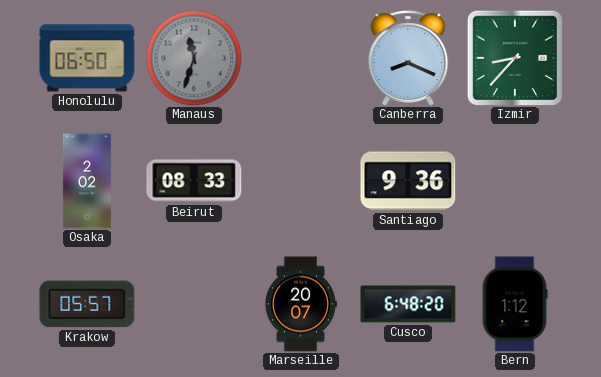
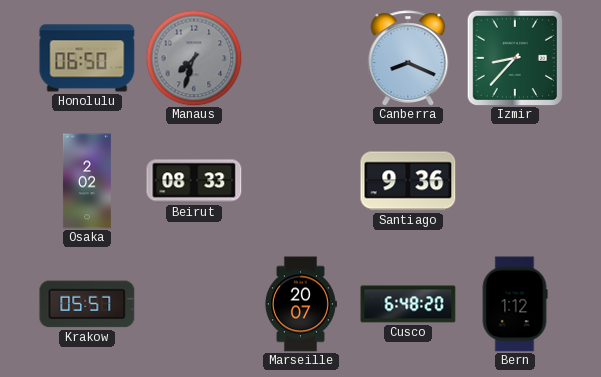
Manaus: 11:33 -> 7:33
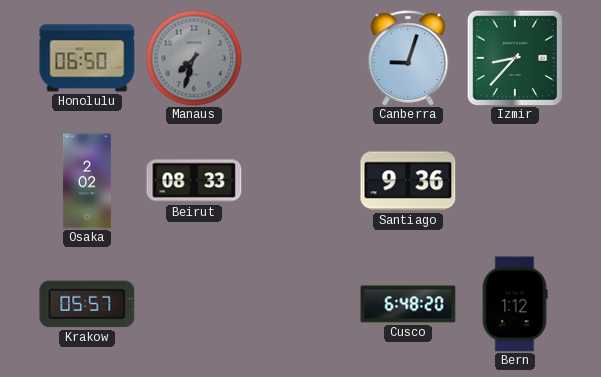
Canberra: 8:19 -> 9:03
Marseille: 20:07 -> none
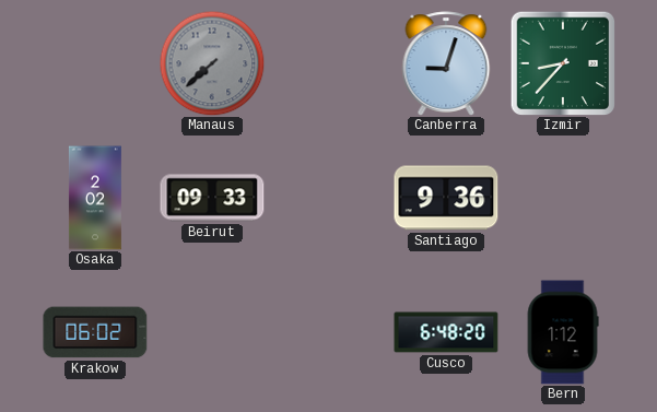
Honolulu: 06:50 -> none
Manaus: 7:33 -> 7:38
Beirut: 08:33 -> 09:33
Krakow: 05:57 -> 06:02
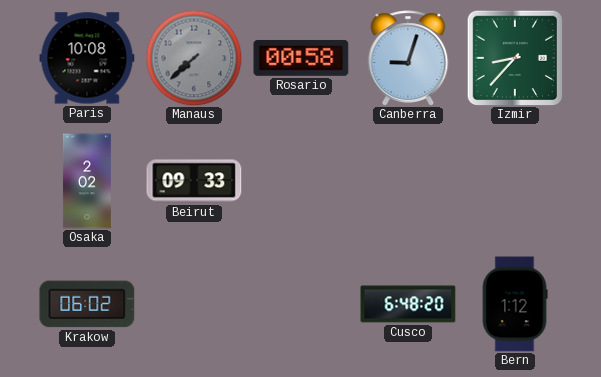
Paris: none -> 10:08
Rosario: none -> 00:58
Santiago: 9:36 -> none
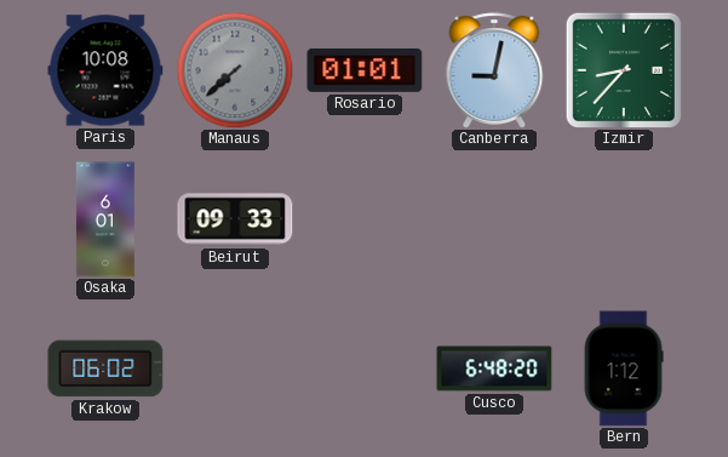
Rosario: 00:58 -> 01:01
Canberra: 9:03 -> 9:02
Osaka: 2:02 -> 6:01
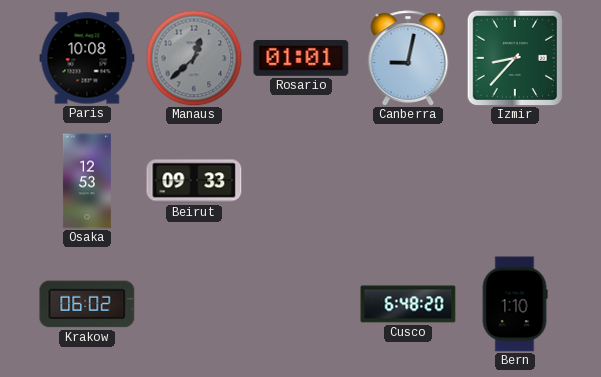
Manaus: 7:38 -> 12:38
Osaka: 6:01 -> 12:53
Bern: 1:12 -> 1:10
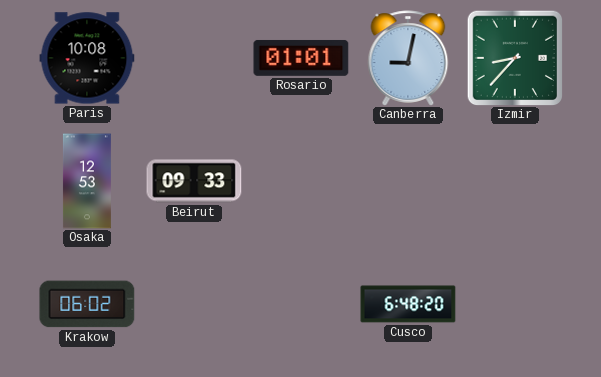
Manaus: 12:38 -> none
Bern: 1:10 -> none
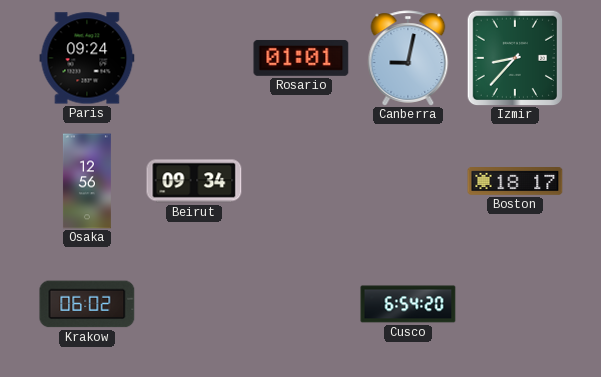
Paris: 10:08 -> 09:24
Osaka: 12:53 -> 12:56
Beirut: 09:33 -> 09:34
Boston: none -> 18:17
Cusco: 6:48 -> 6:54
